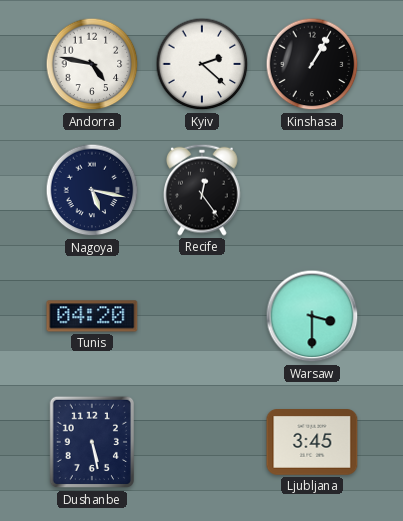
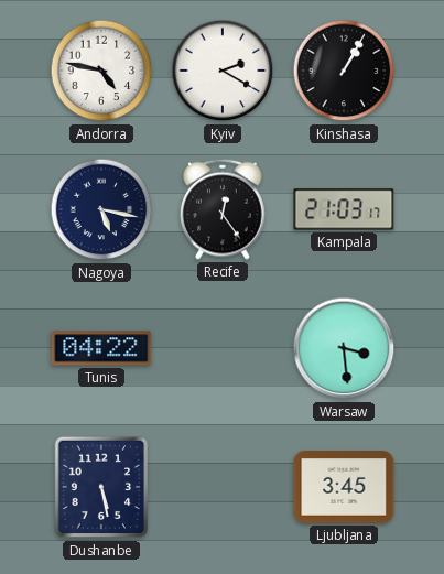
Kyiv: 2:22 -> 2:20
Kampala: none -> 21:03
Tunis: 04:20 -> 04:22
Warsaw: 3:30 -> 3:29
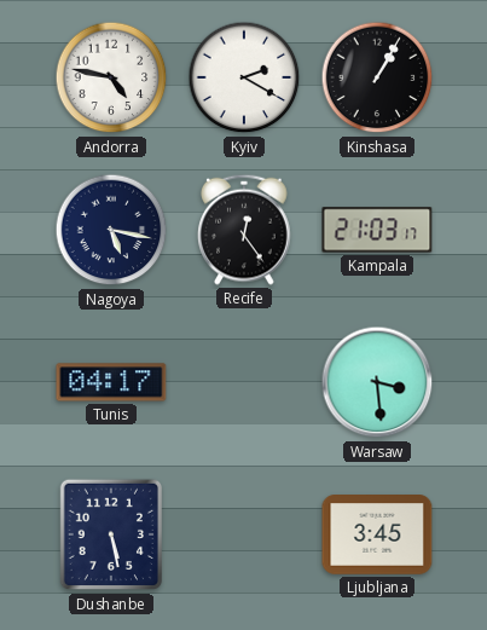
Tunis: 04:22 -> 04:17
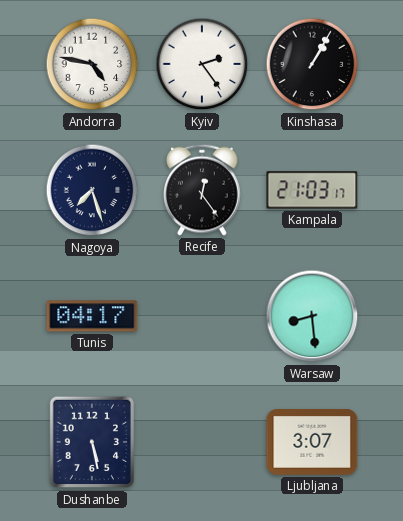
Kyiv: 2:20 -> 2:24
Nagoya: 5:17 -> 7:27
Warsaw: 3:29 -> 8:29
Ljubljana: 3:45 -> 3:07
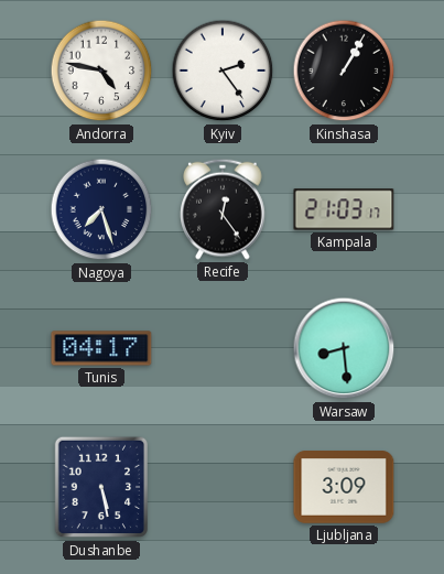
Ljubljana: 3:07 -> 3:09
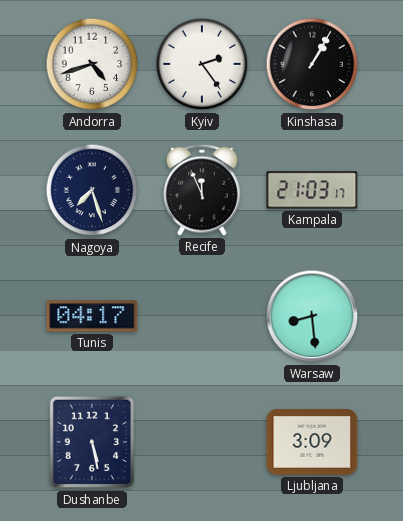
Andorra: 4:47 -> 4:42
Recife: 12:24 -> 11:56
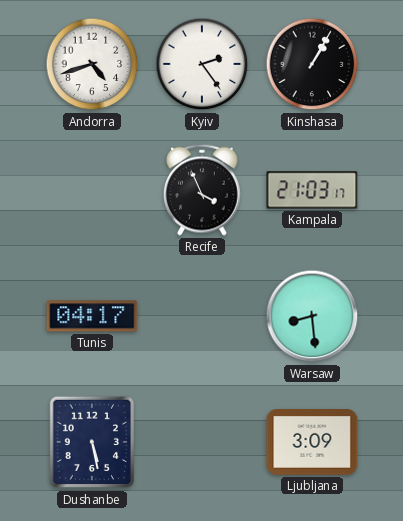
Nagoya: 7:27 -> none
Recife: 11:56 -> 3:56
